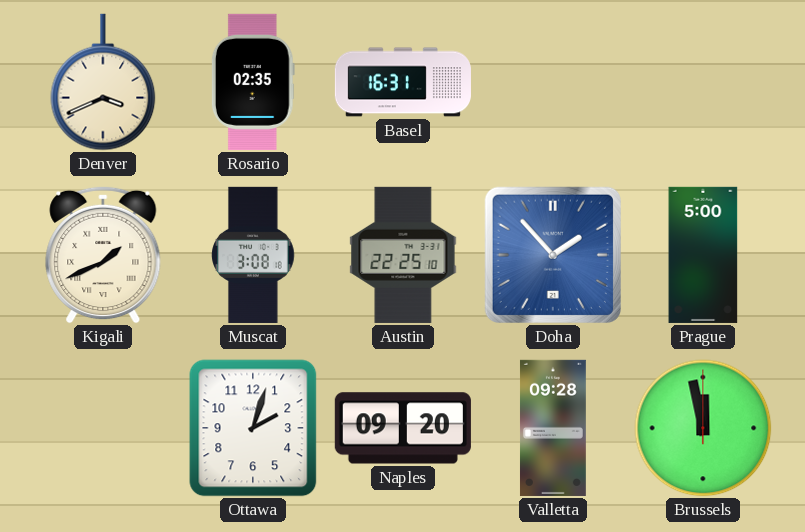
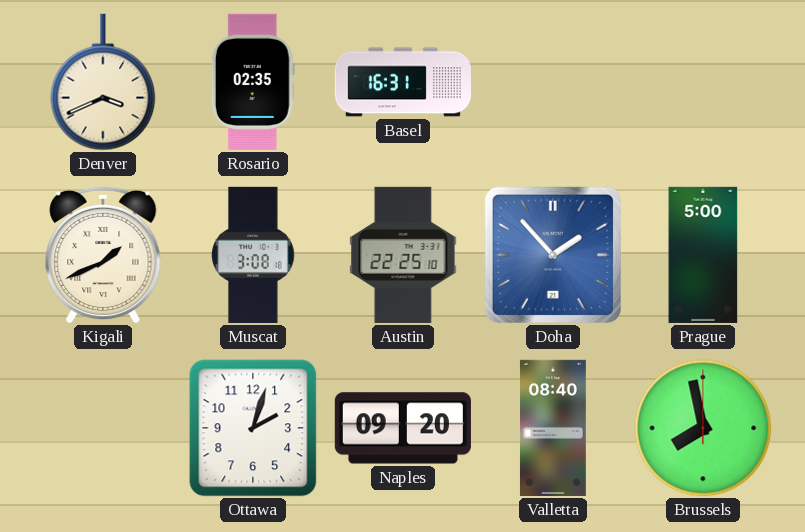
Valletta: 09:28 -> 08:40
Brussels: 11:58 -> 7:58
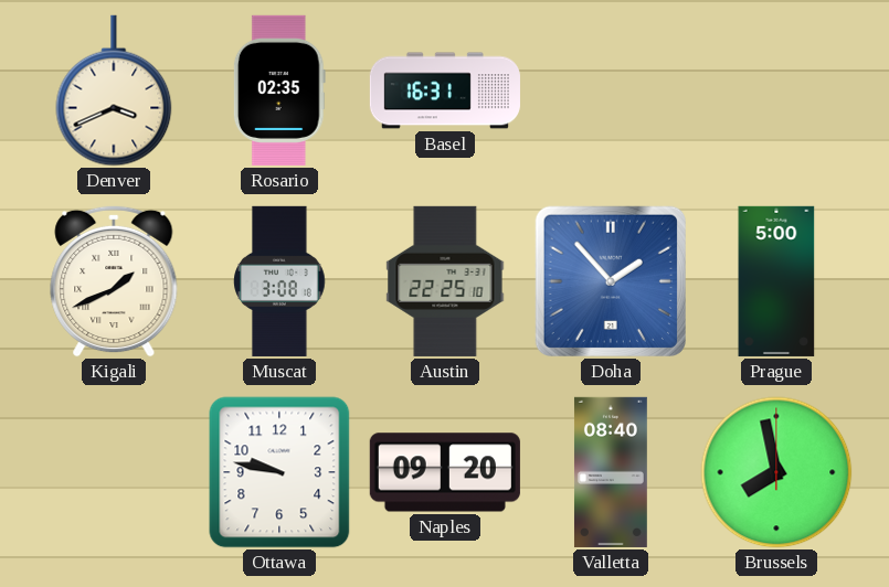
Ottawa: 2:03 -> 9:47
